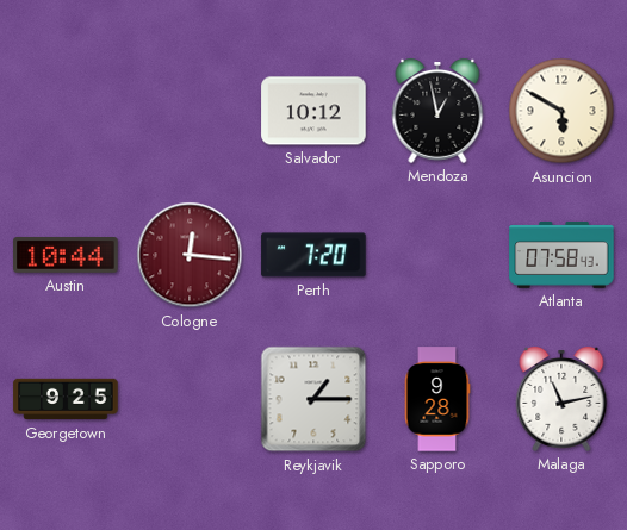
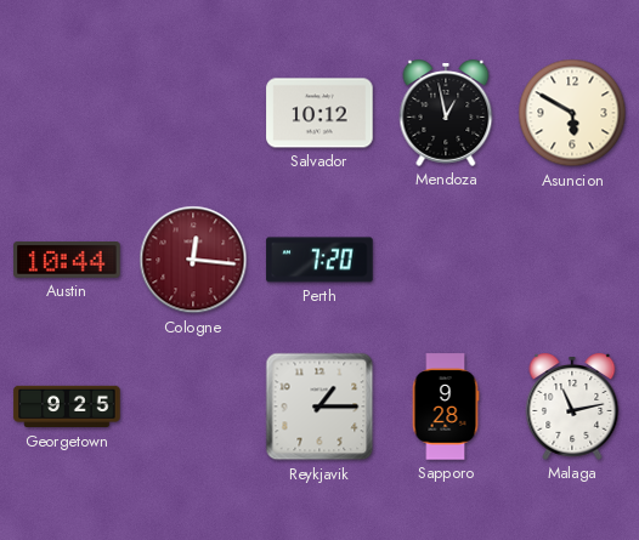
Atlanta: 07:58 -> none
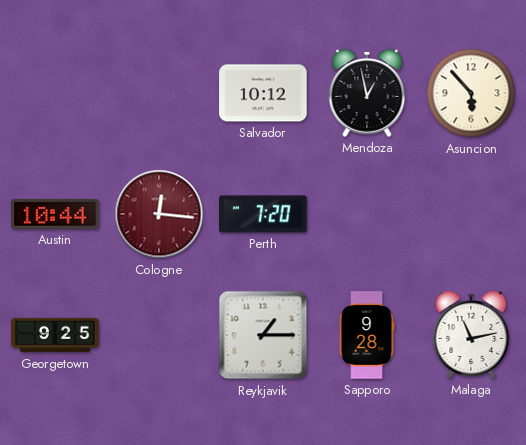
Asuncion: 5:50 -> 5:53
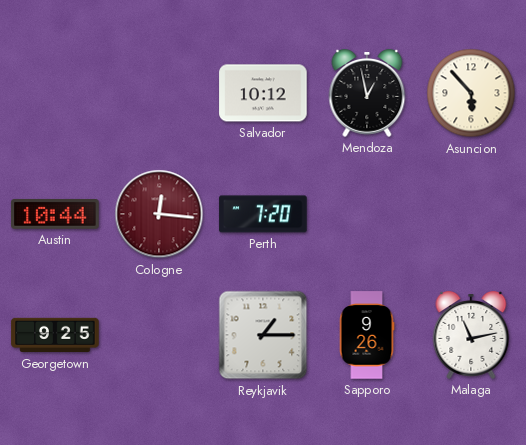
Sapporo: 9:28 -> 9:26
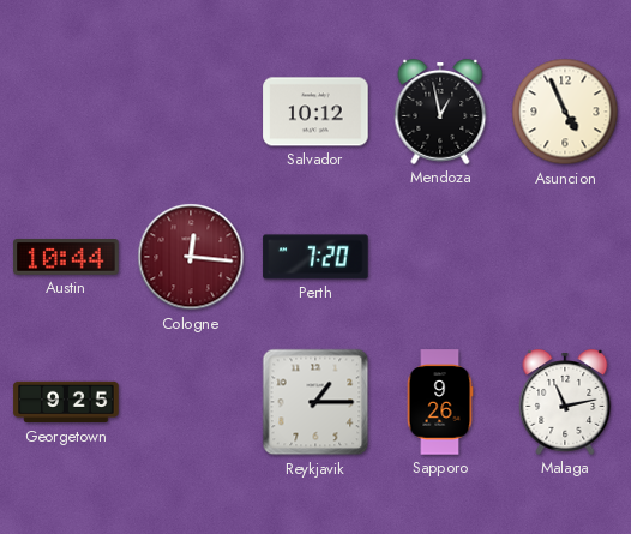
Asuncion: 5:53 -> 4:56
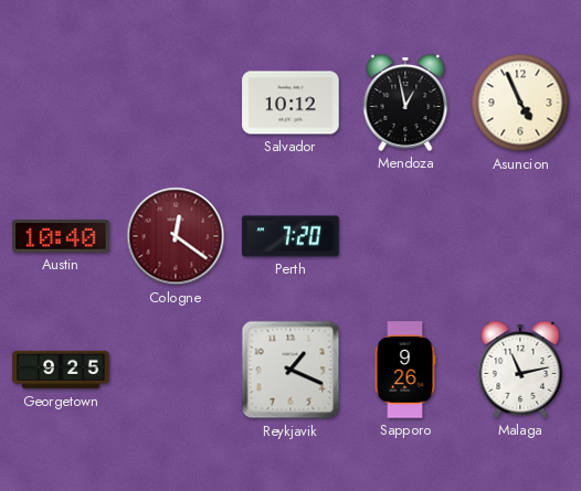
Austin: 10:44 -> 10:40
Cologne: 12:16 -> 12:21
Reykjavik: 1:15 -> 1:19
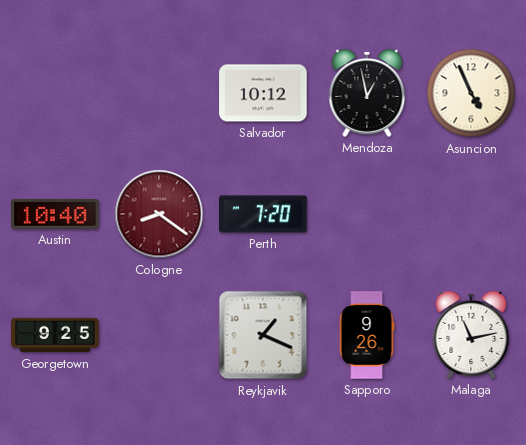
Cologne: 12:21 -> 8:21
